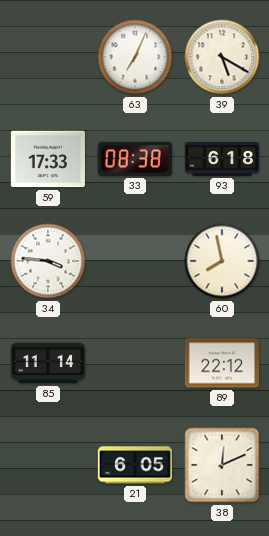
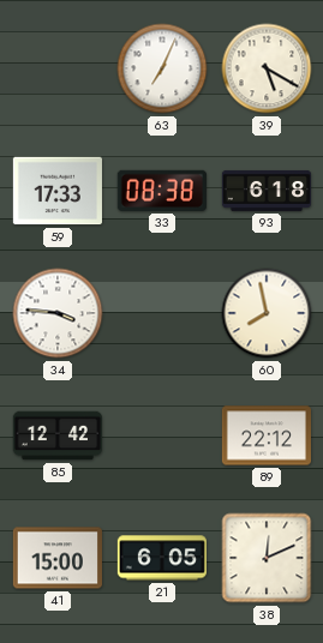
85: 11:14 -> 12:42
41: none -> 15:00
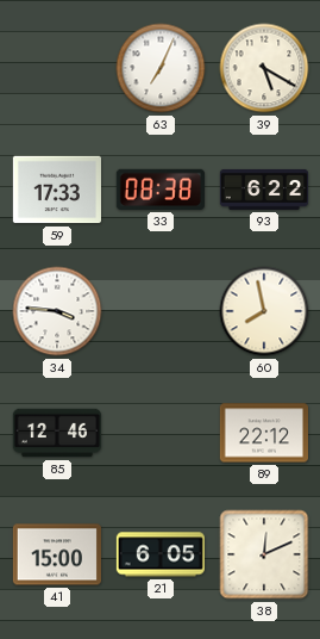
93: 6:18 -> 6:22
85: 12:42 -> 12:46
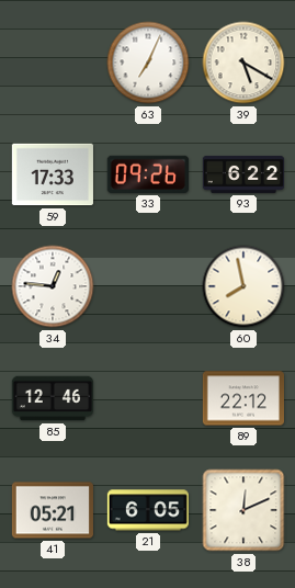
33: 08:38 -> 09:26
34: 3:46 -> 12:46
41: 15:00 -> 05:21
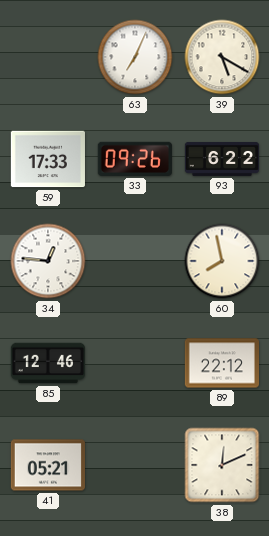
21: 6:05 -> none
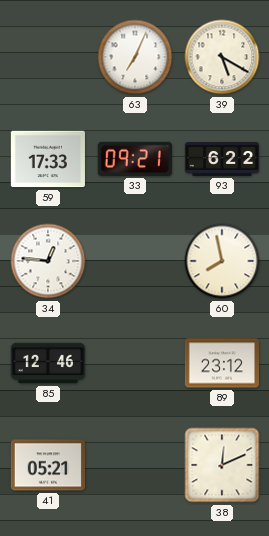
33: 09:26 -> 09:21
89: 22:12 -> 23:12
